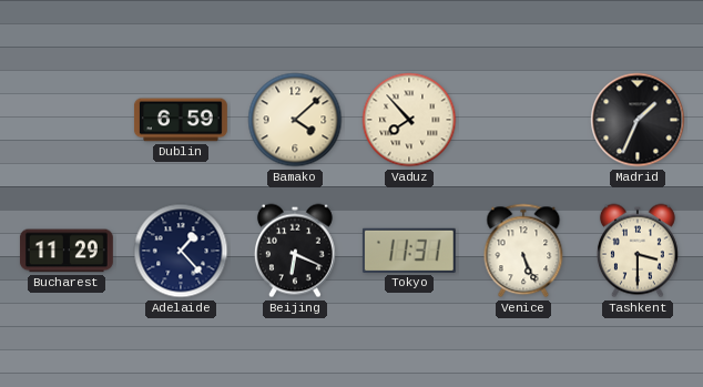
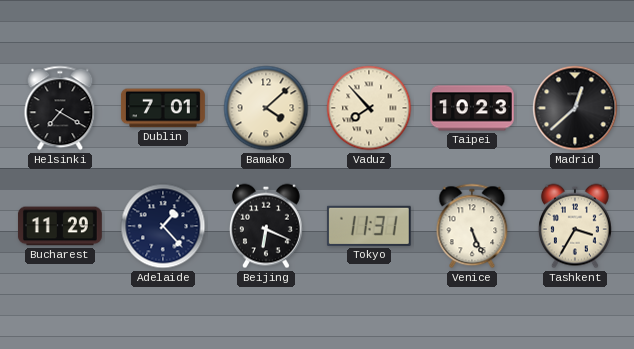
Helsinki: none -> 7:20
Dublin: 6:59 -> 7:01
Taipei: none -> 10:23
Madrid: 1:34 -> 12:38
Tashkent: 3:30 -> 3:35
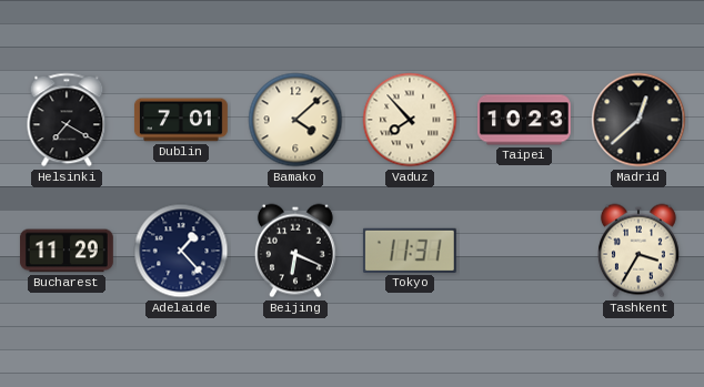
Venice: 5:26 -> none
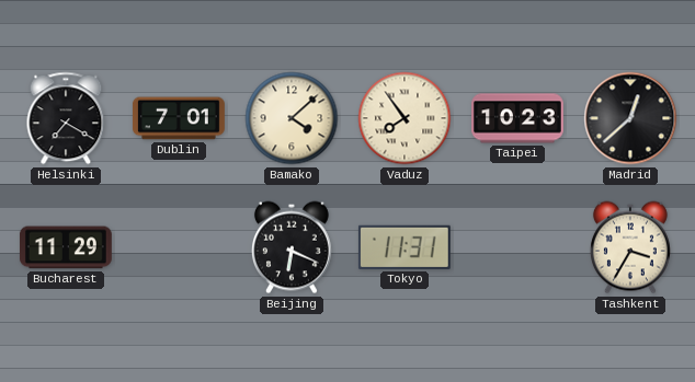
Vaduz: 7:53 -> 7:54
Adelaide: 1:23 -> none
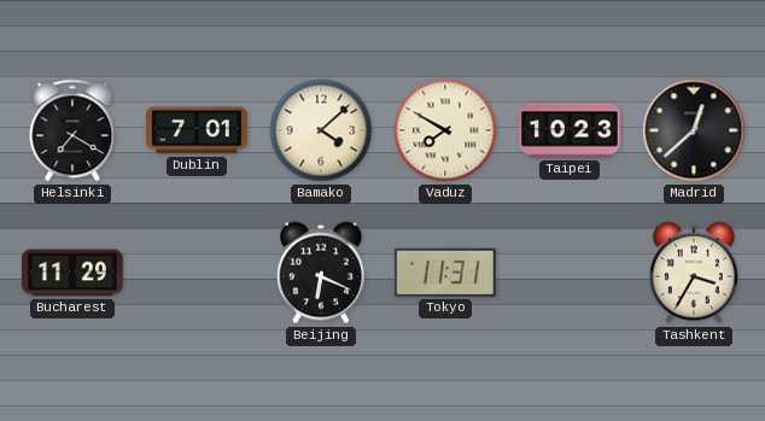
Vaduz: 7:54 -> 7:50
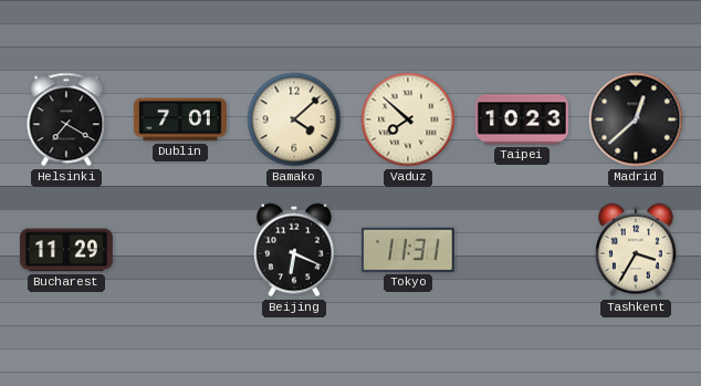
Vaduz: 7:50 -> 7:52
